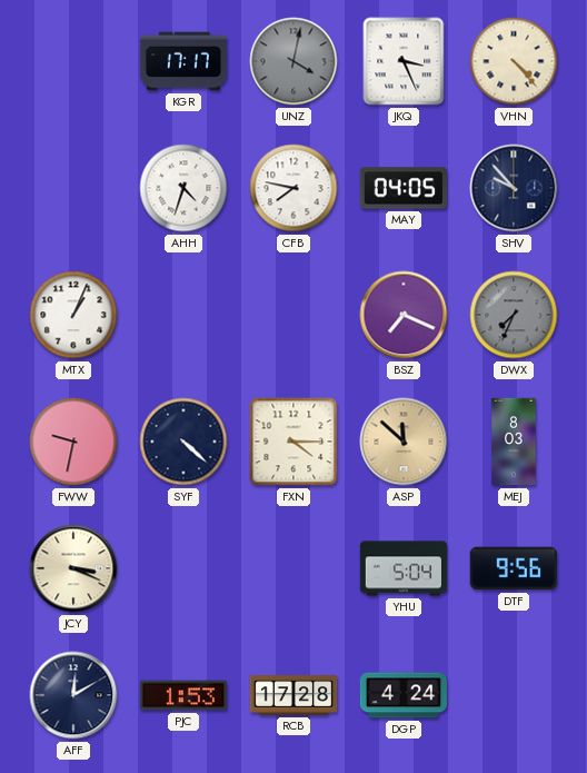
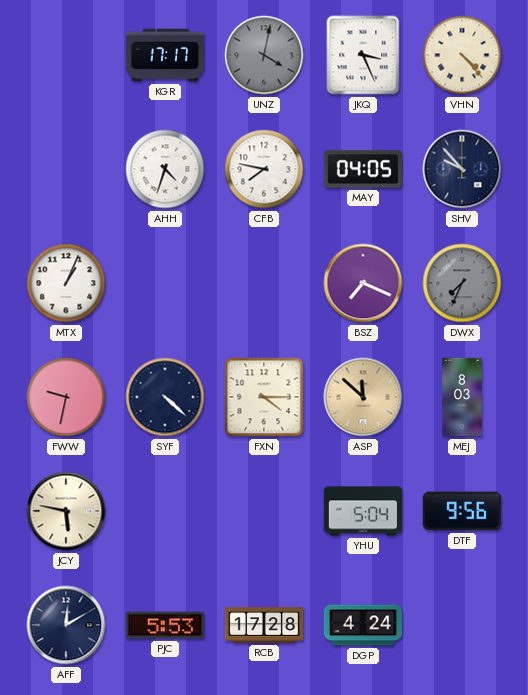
JCY: 3:19 -> 5:47
PJC: 1:53 -> 5:53
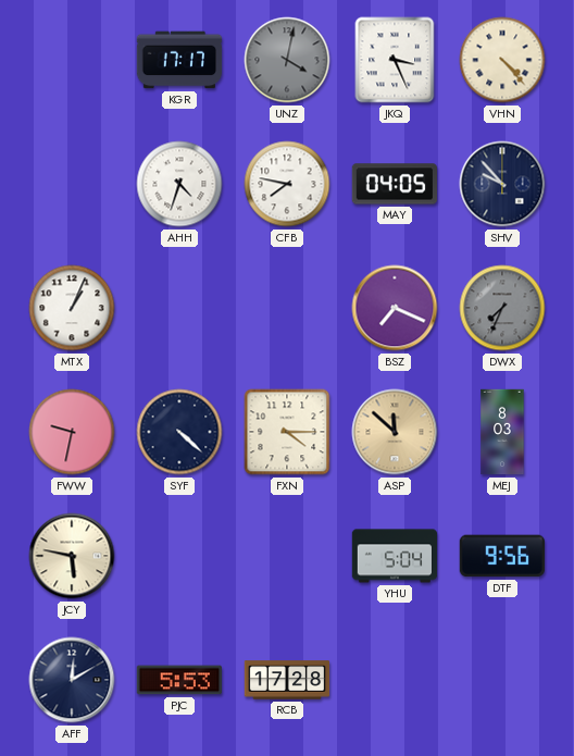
DGP: 4:24 -> none
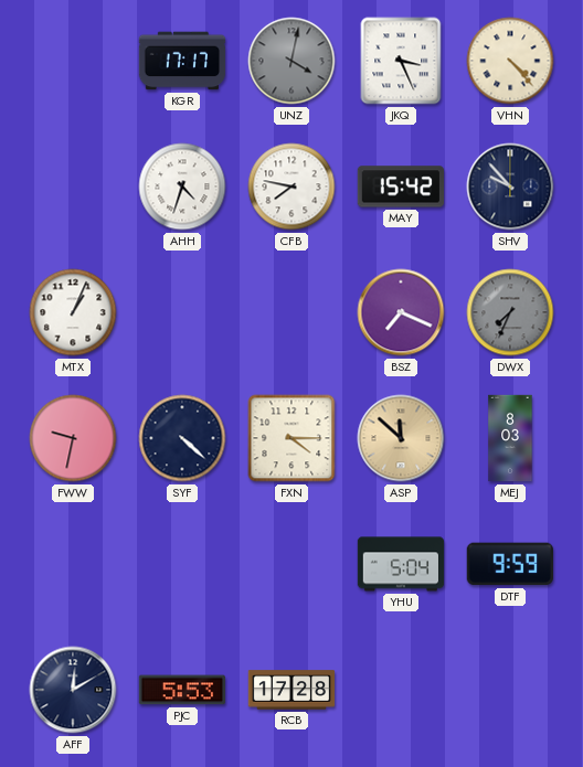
MAY: 04:05 -> 15:42
JCY: 5:47 -> none
DTF: 9:56 -> 9:59
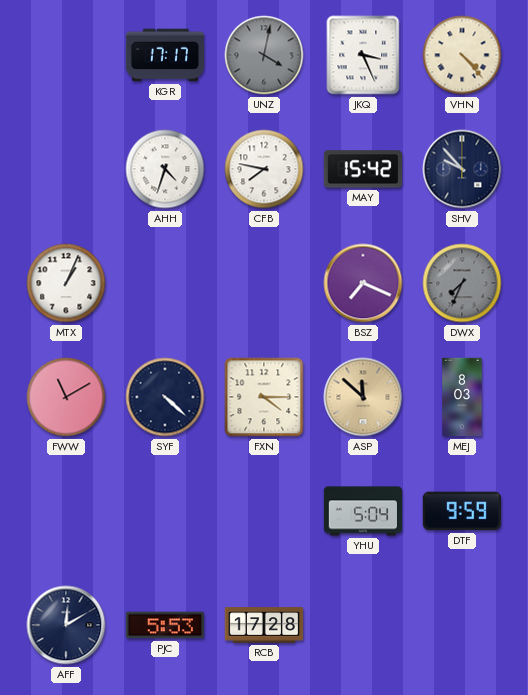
FWW: 9:32 -> 11:10
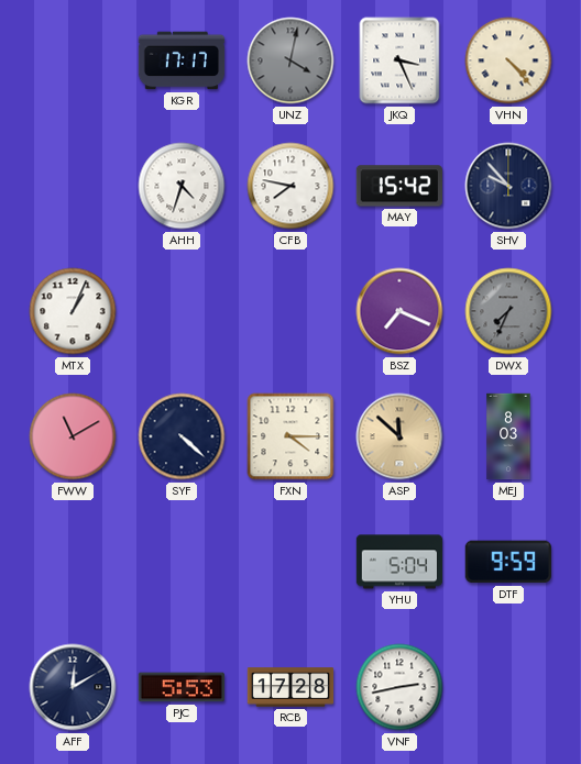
VNF: none -> 2:43
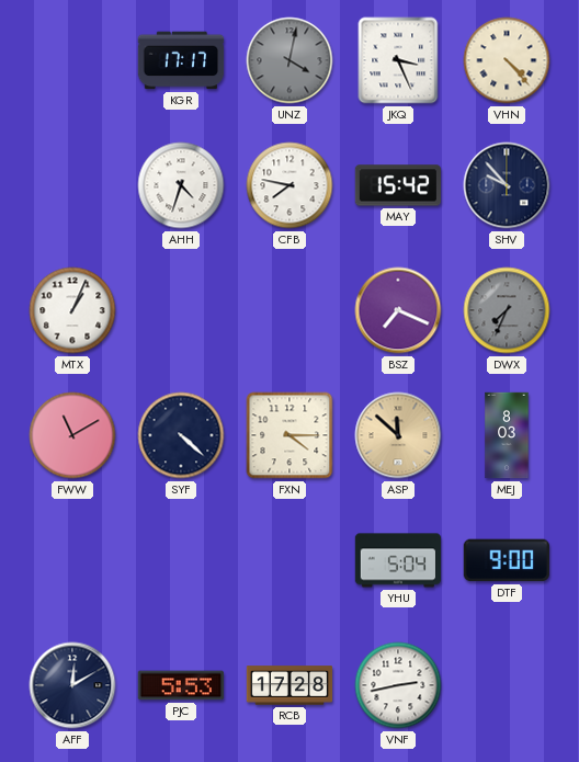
DTF: 9:59 -> 9:00
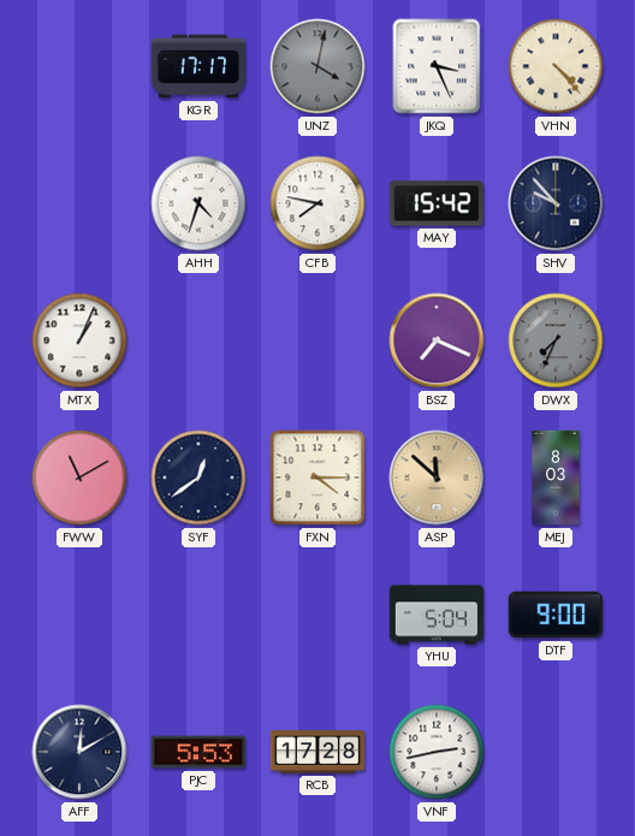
SYF: 4:22 -> 12:39
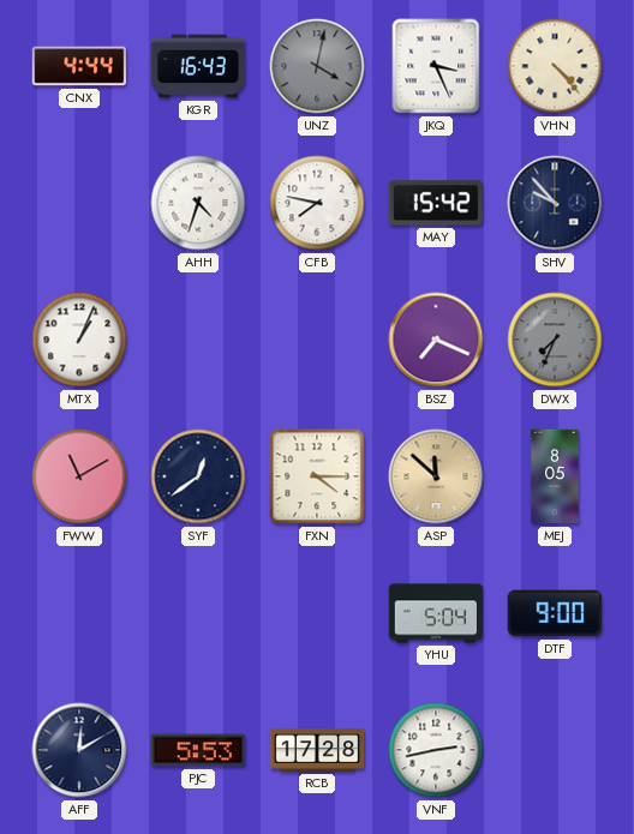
CNX: none -> 4:44
KGR: 17:17 -> 16:43
MEJ: 8:03 -> 8:05
